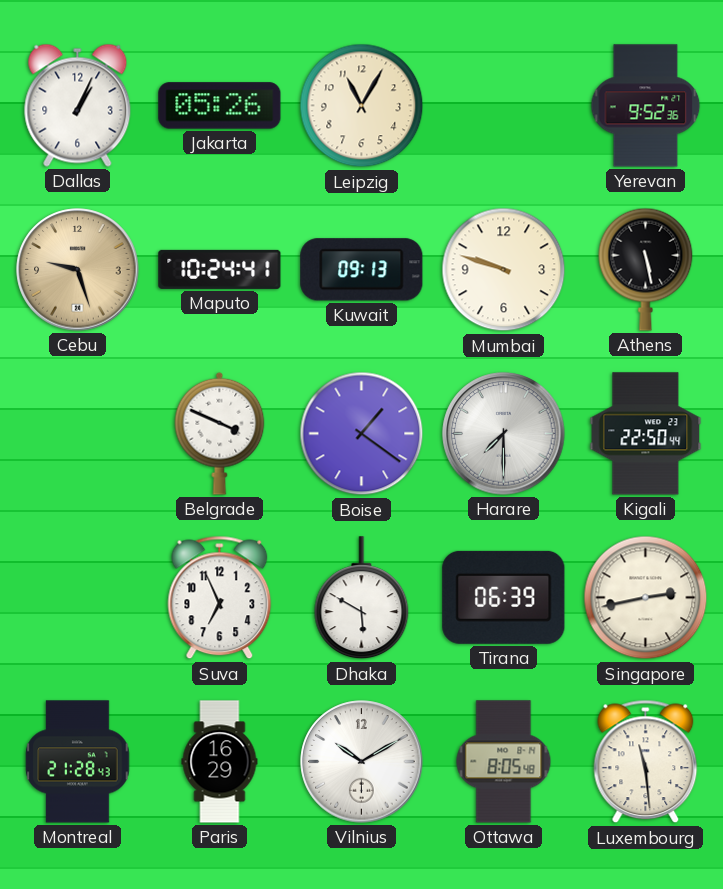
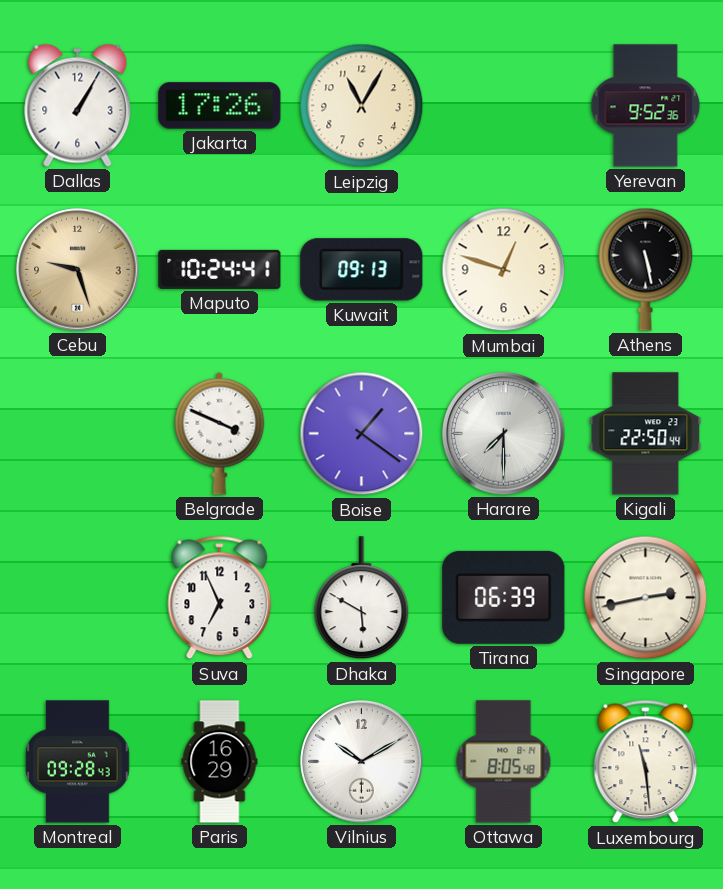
Dallas: 1:04 -> 1:05
Jakarta: 05:26 -> 17:26
Mumbai: 9:48 -> 12:48
Montreal: 21:28 -> 09:28
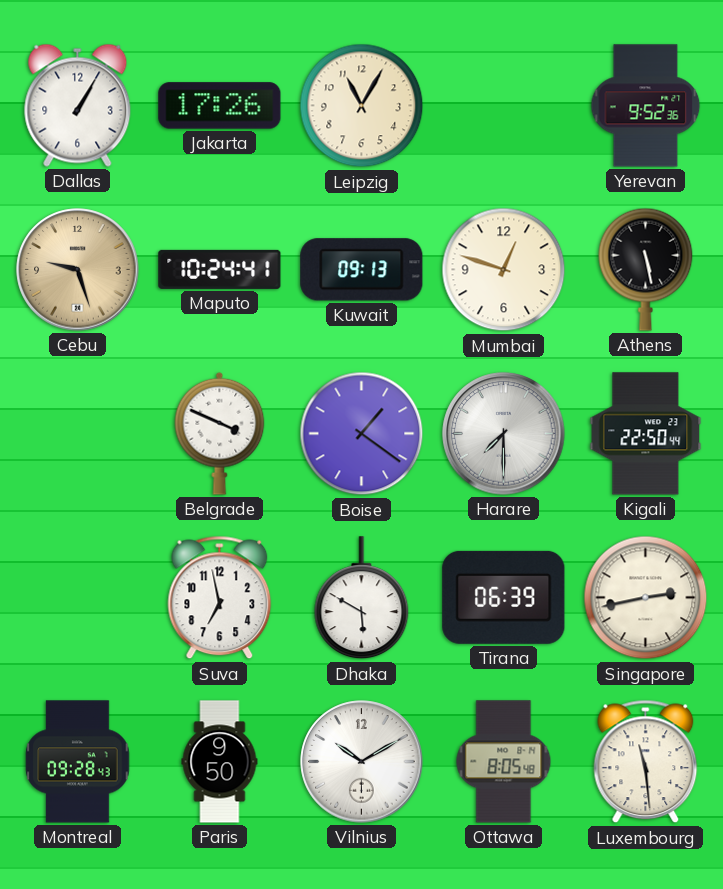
Suva: 6:56 -> 6:58
Paris: 16:29 -> 9:50
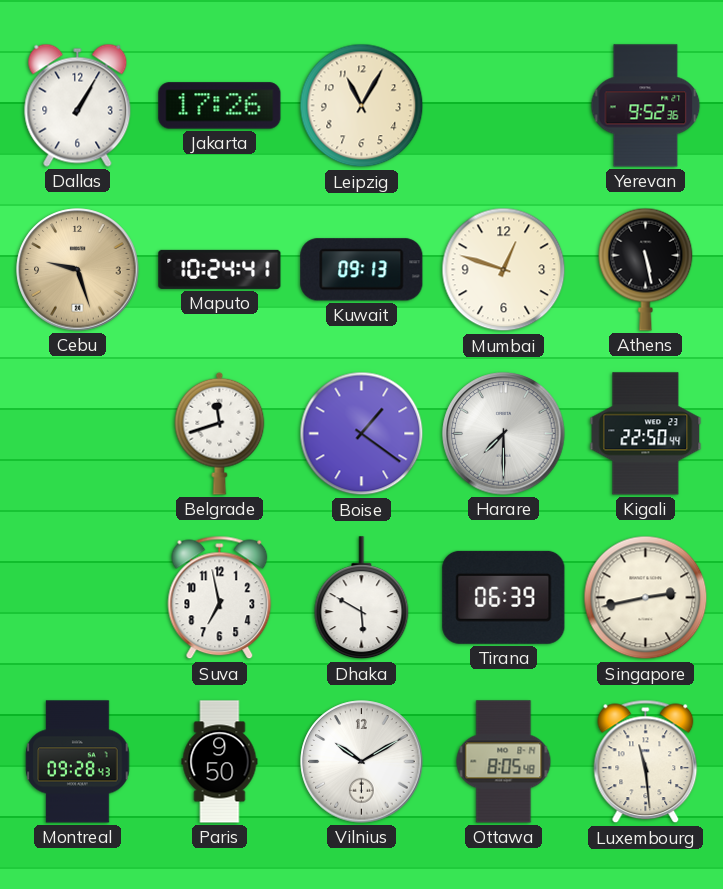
Belgrade: 3:49 -> 11:42
